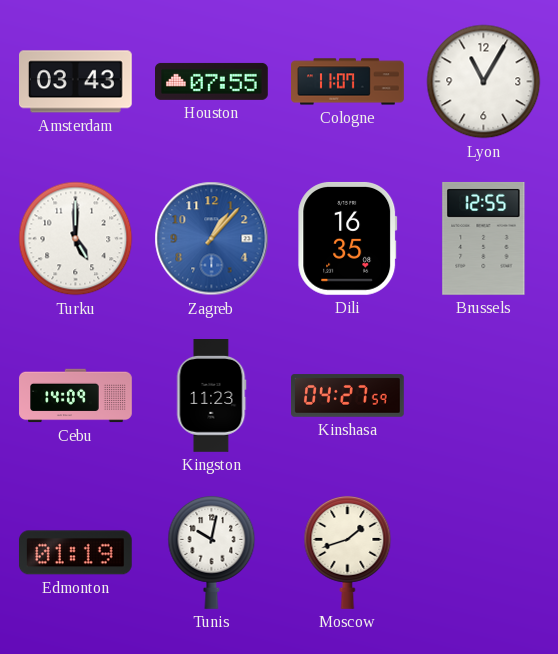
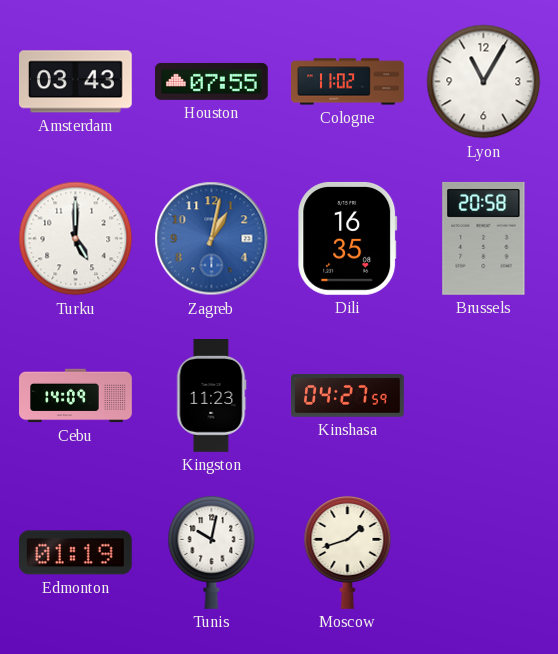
Cologne: 11:07 -> 11:02
Zagreb: 1:07 -> 1:02
Brussels: 12:55 -> 20:58
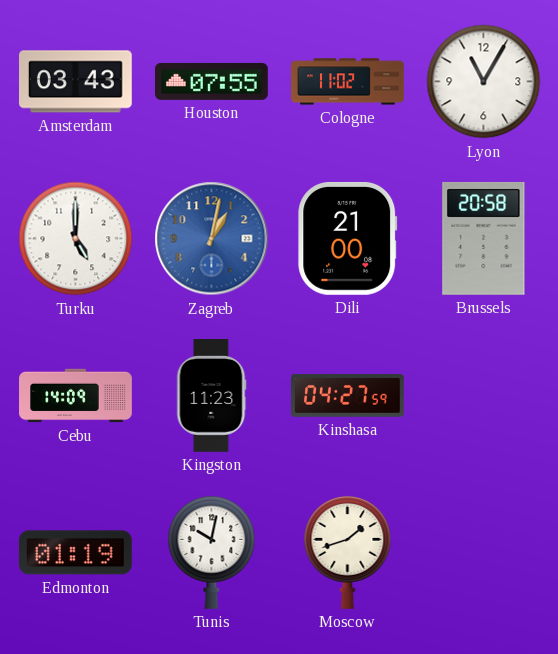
Dili: 16:35 -> 21:00
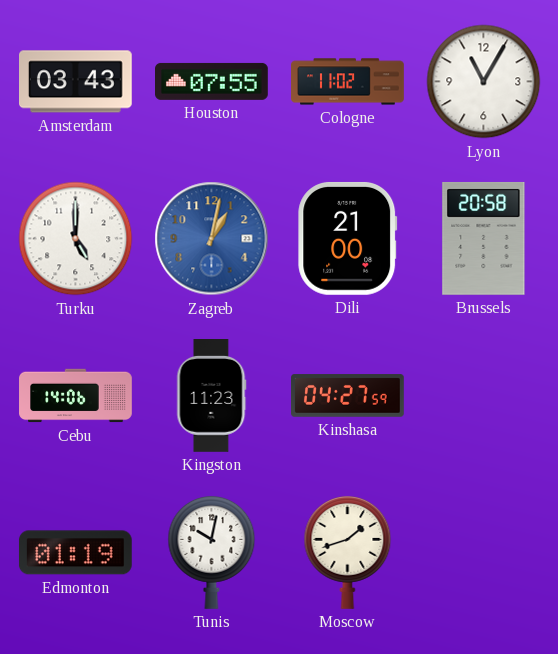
Cebu: 14:09 -> 14:06
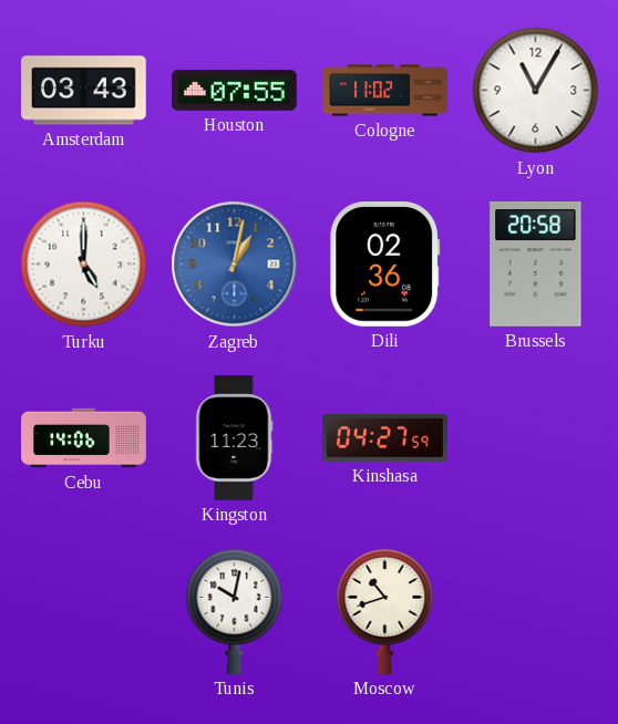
Dili: 21:00 -> 02:36
Edmonton: 01:19 -> none
Moscow: 1:42 -> 10:42
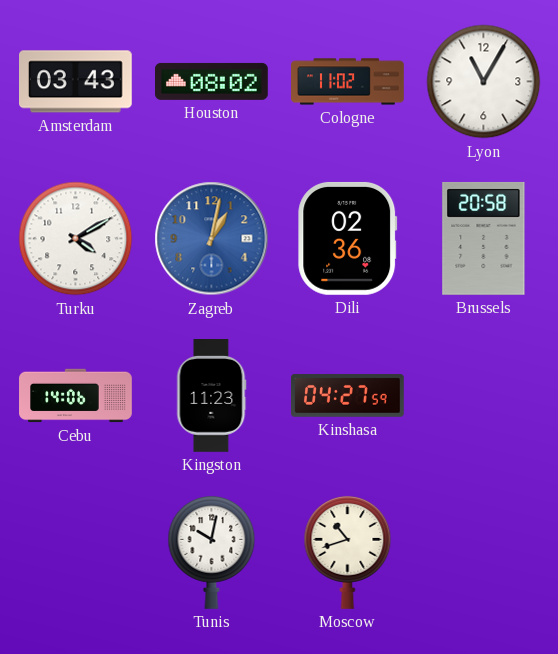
Houston: 07:55 -> 08:02
Turku: 5:00 -> 4:10
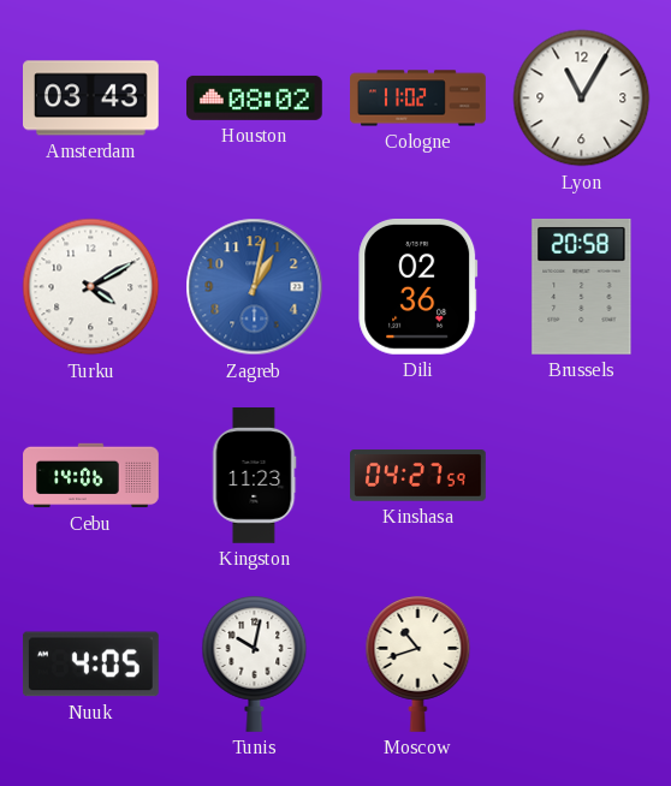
Nuuk: none -> 4:05
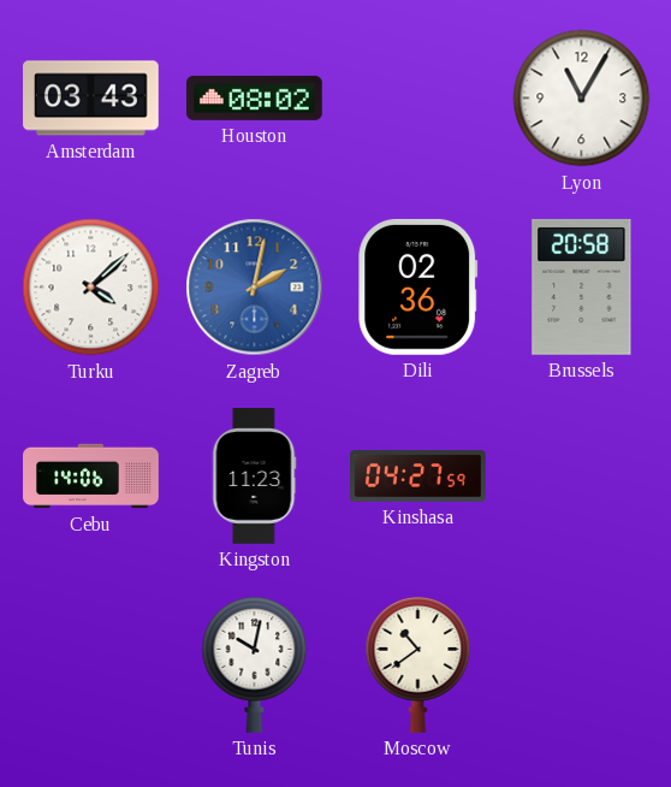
Cologne: 11:02 -> none
Turku: 4:10 -> 4:08
Zagreb: 1:02 -> 2:02
Nuuk: 4:05 -> none
Moscow: 10:42 -> 10:39
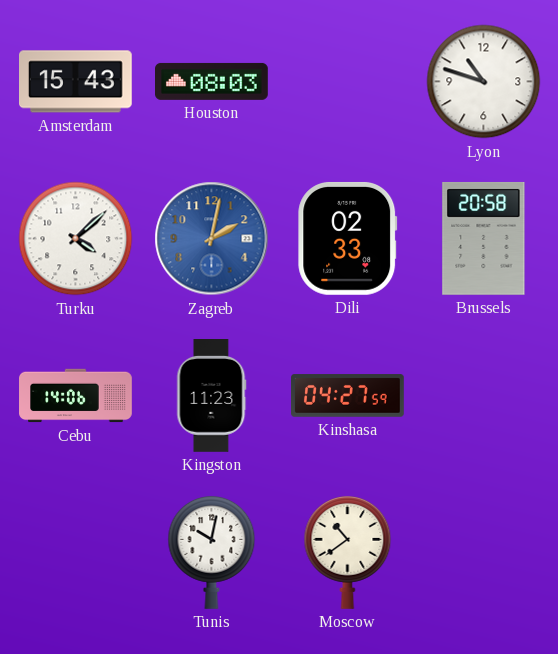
Amsterdam: 03:43 -> 15:43
Houston: 08:02 -> 08:03
Lyon: 11:05 -> 10:48
Dili: 02:36 -> 02:33
